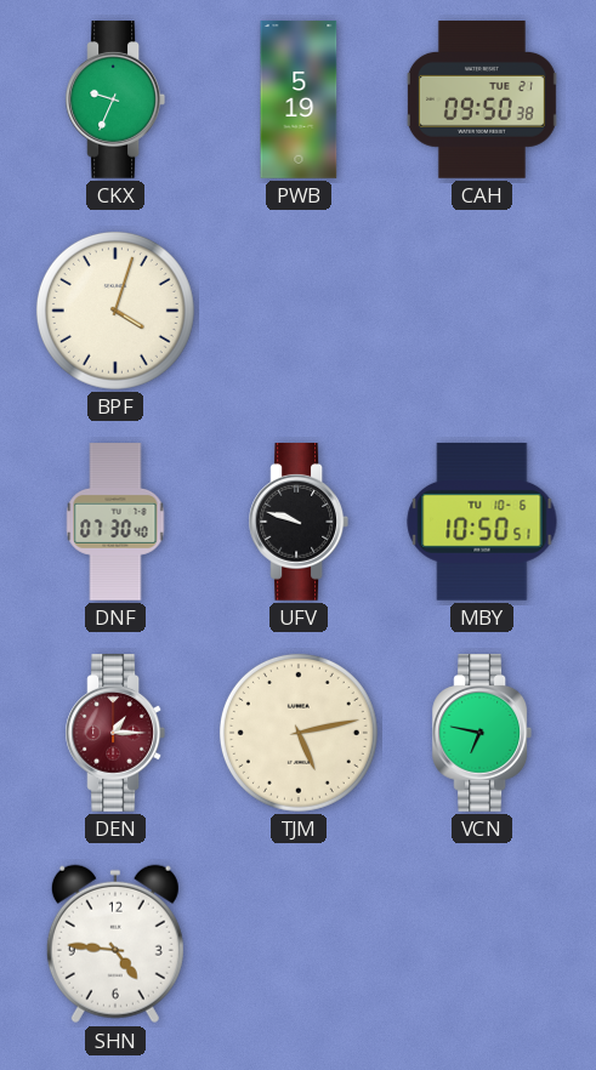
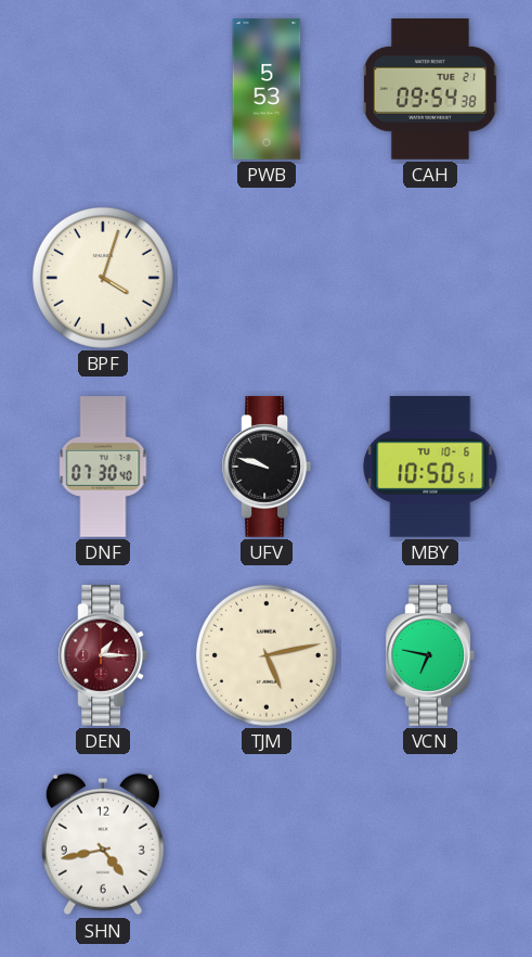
CKX: 9:34 -> none
PWB: 5:19 -> 5:53
CAH: 09:50 -> 09:54
SHN: 4:46 -> 4:43
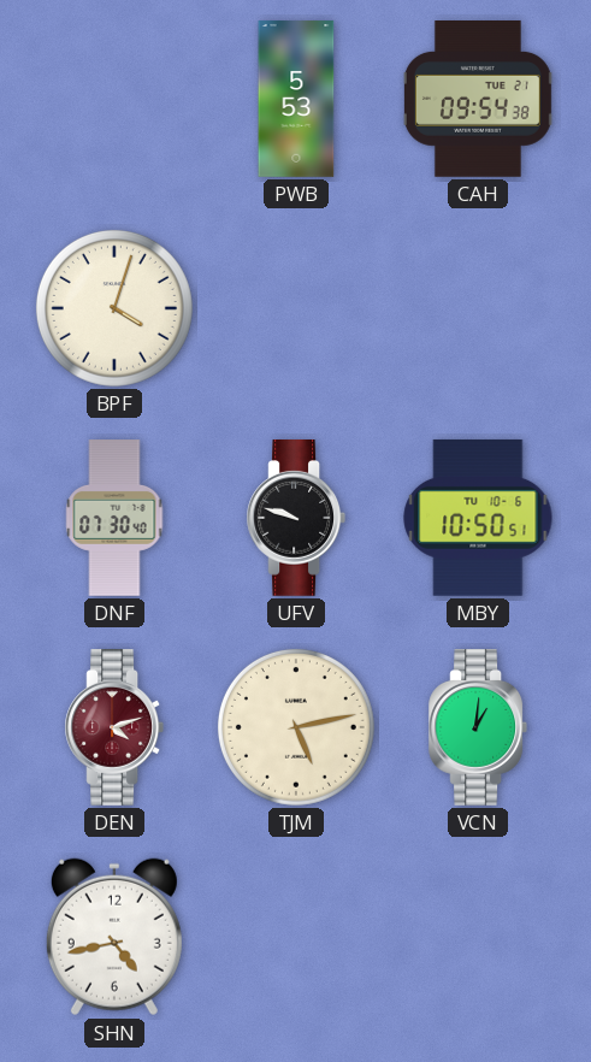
DEN: 1:15 -> 4:12
VCN: 6:47 -> 1:01
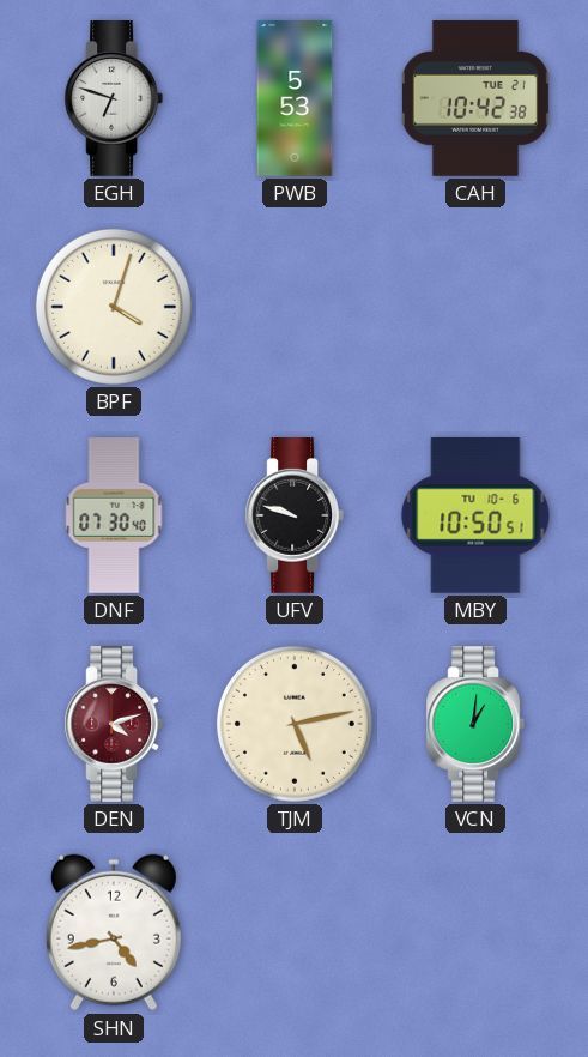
EGH: none -> 6:48
CAH: 09:54 -> 10:42
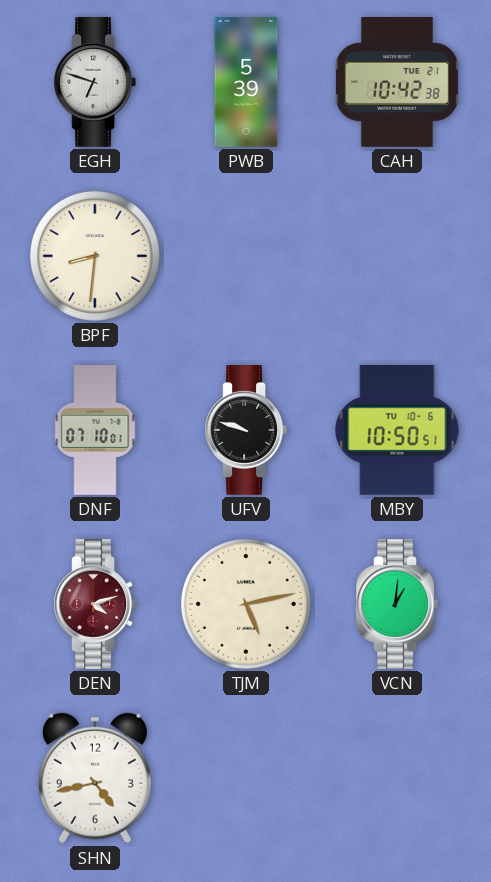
PWB: 5:53 -> 5:39
BPF: 4:03 -> 8:31
DNF: 07:30 -> 07:10
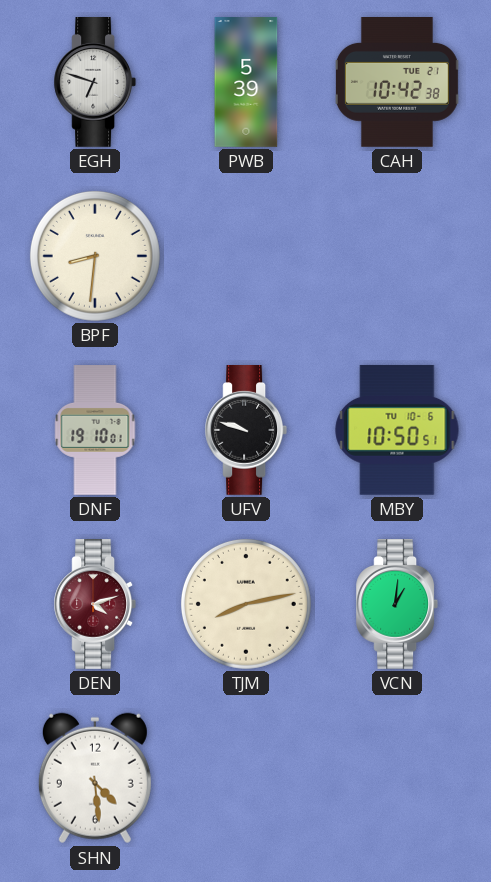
DNF: 07:10 -> 19:10
TJM: 5:13 -> 8:13
SHN: 4:43 -> 4:29
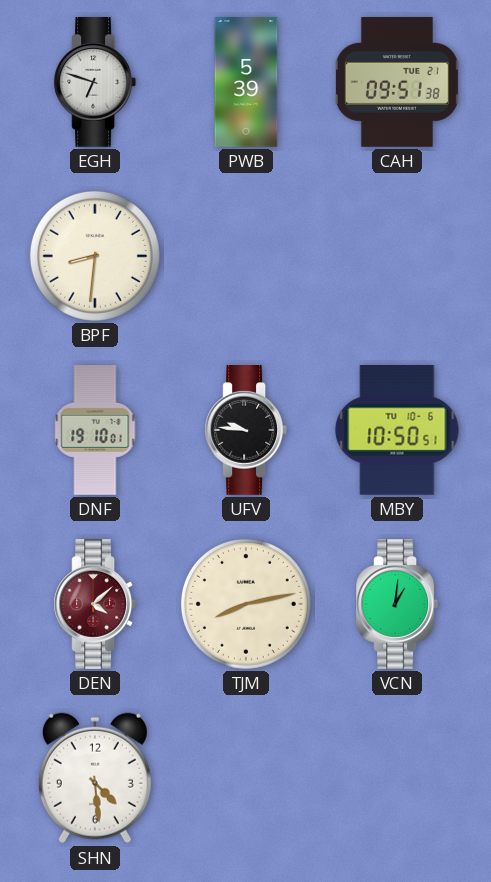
CAH: 10:42 -> 09:51
UFV: 9:48 -> 9:46
DEN: 4:12 -> 4:08
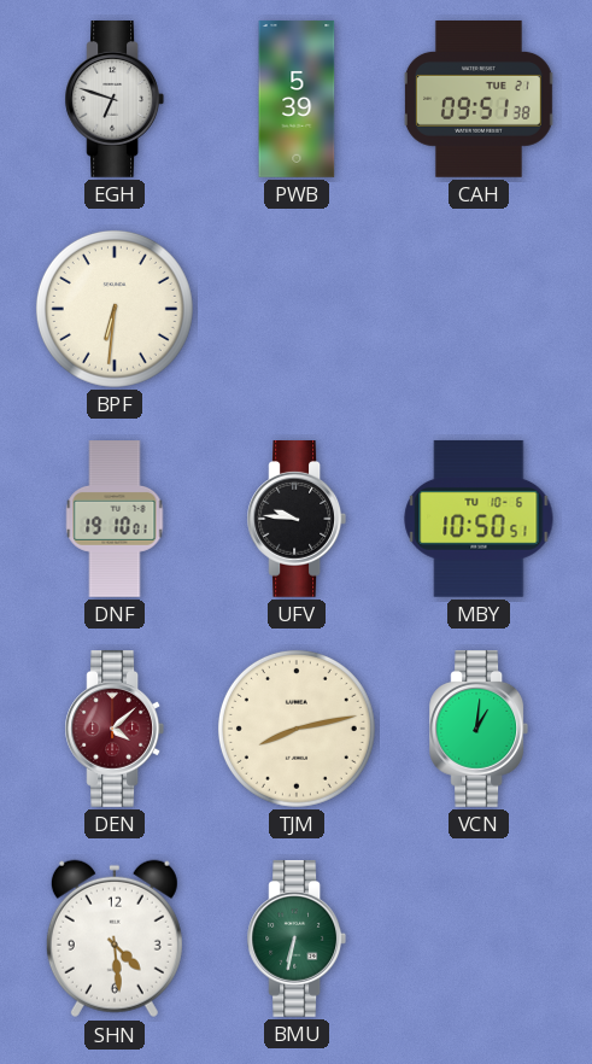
BPF: 8:31 -> 6:31
BMU: none -> 6:32
